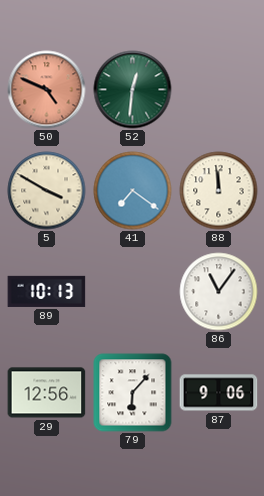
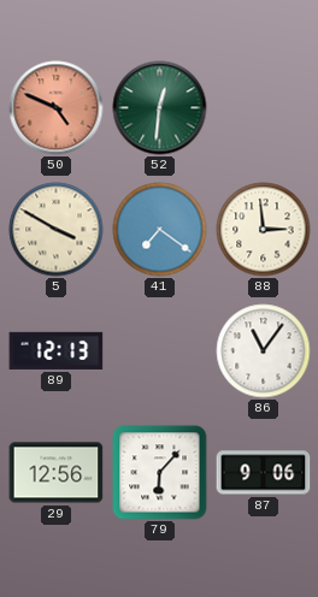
88: 11:59 -> 2:59
89: 10:13 -> 12:13
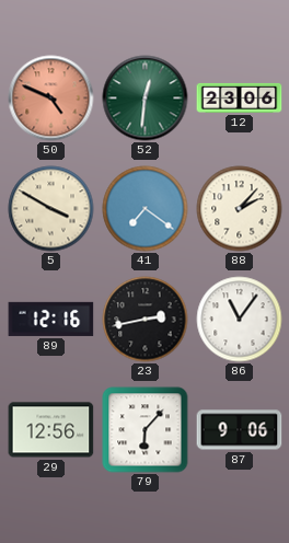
12: none -> 23:06
88: 2:59 -> 2:07
89: 12:13 -> 12:16
23: none -> 2:43
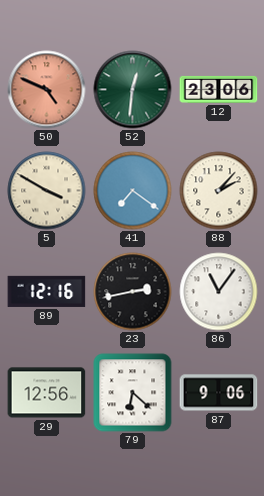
79: 6:07 -> 6:22
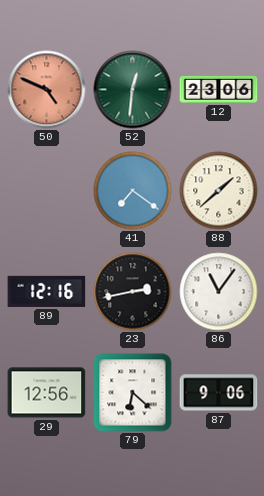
5: 3:50 -> none
88: 2:07 -> 1:38
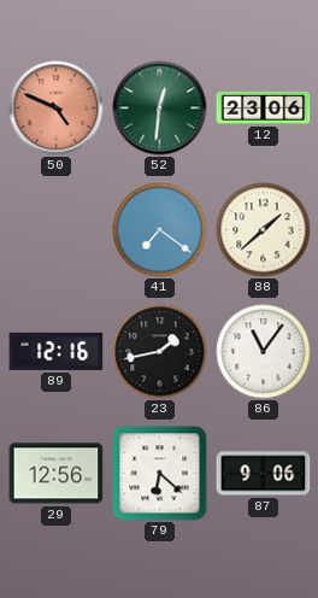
23: 2:43 -> 1:43
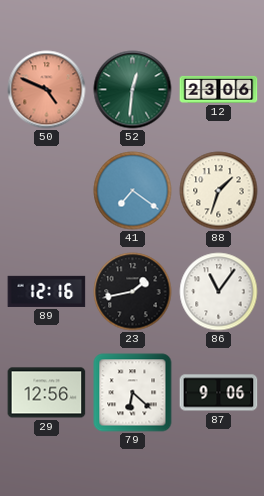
88: 1:38 -> 1:33
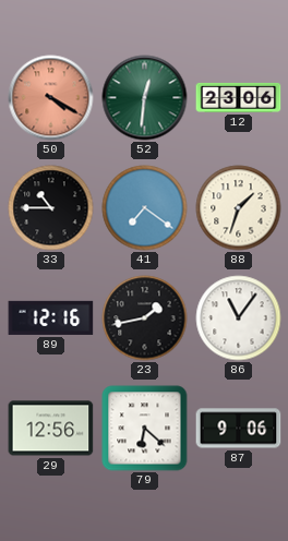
50: 4:49 -> 4:20
33: none -> 10:45
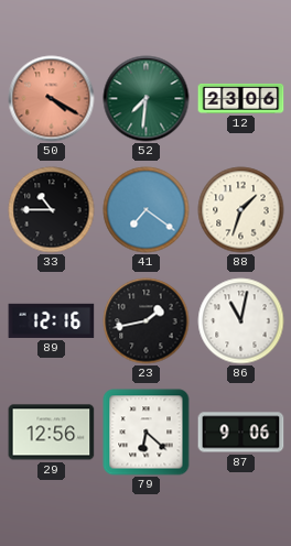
52: 12:31 -> 7:31
86: 11:06 -> 11:02
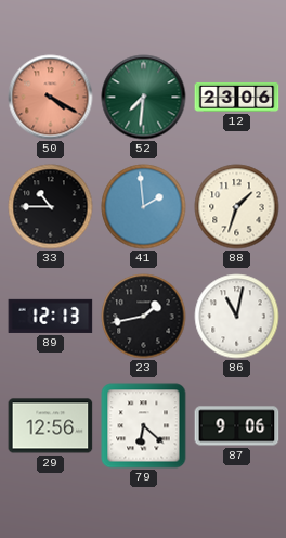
41: 7:21 -> 1:59
89: 12:16 -> 12:13
